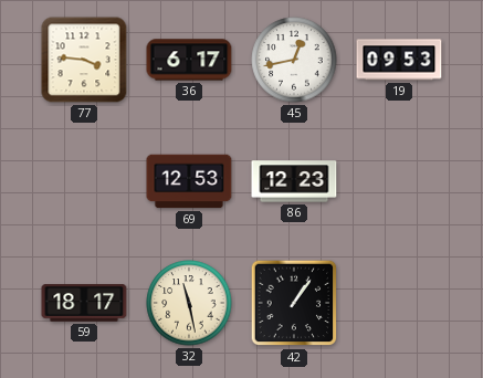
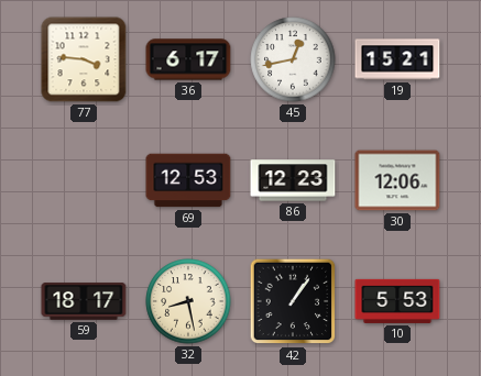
19: 09:53 -> 15:21
30: none -> 12:06
32: 11:28 -> 8:28
10: none -> 5:53
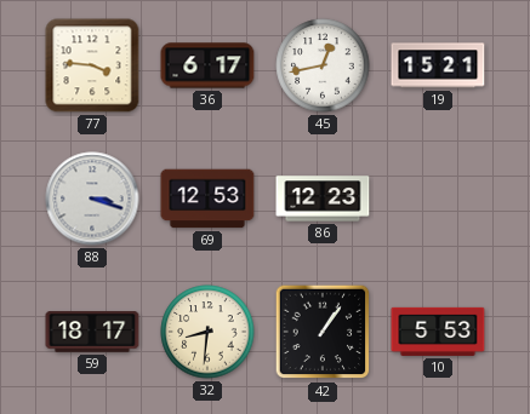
88: none -> 3:18
30: 12:06 -> none
32: 8:28 -> 8:31
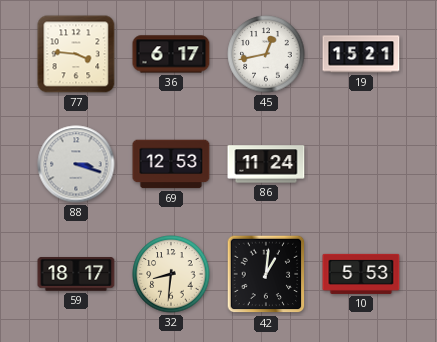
86: 12:23 -> 11:24
42: 1:06 -> 1:01
